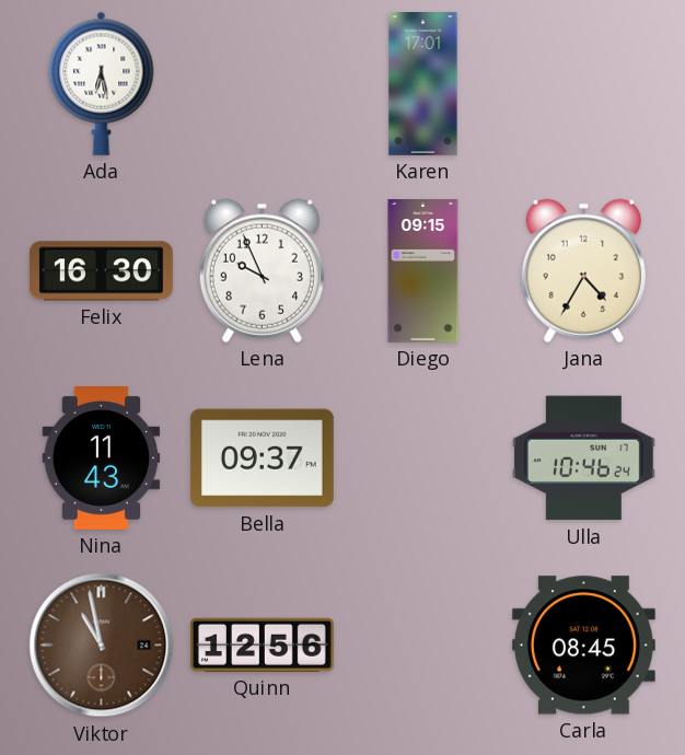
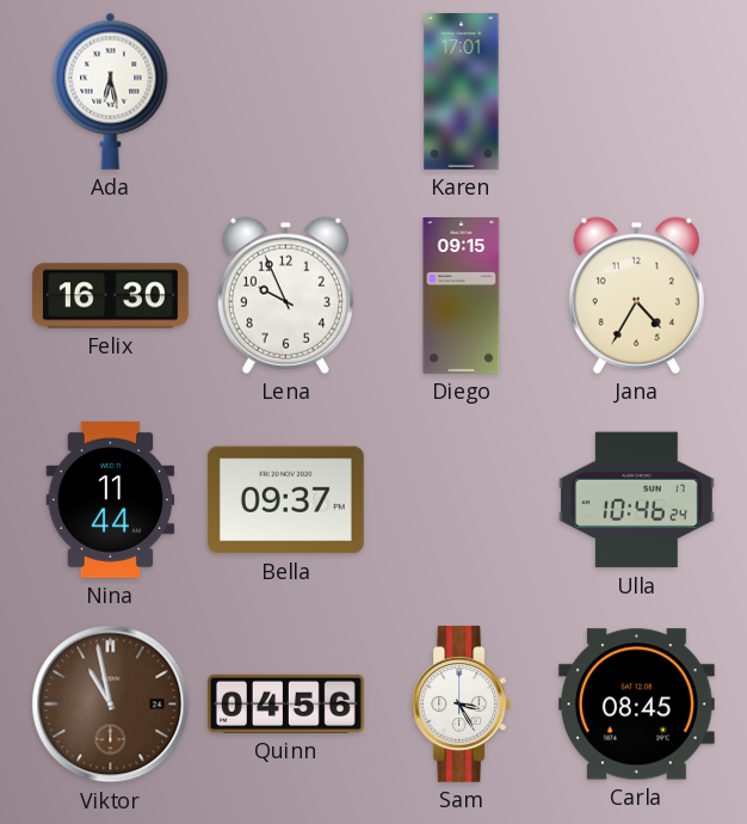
Nina: 11:43 -> 11:44
Quinn: 12:56 -> 04:56
Sam: none -> 3:25
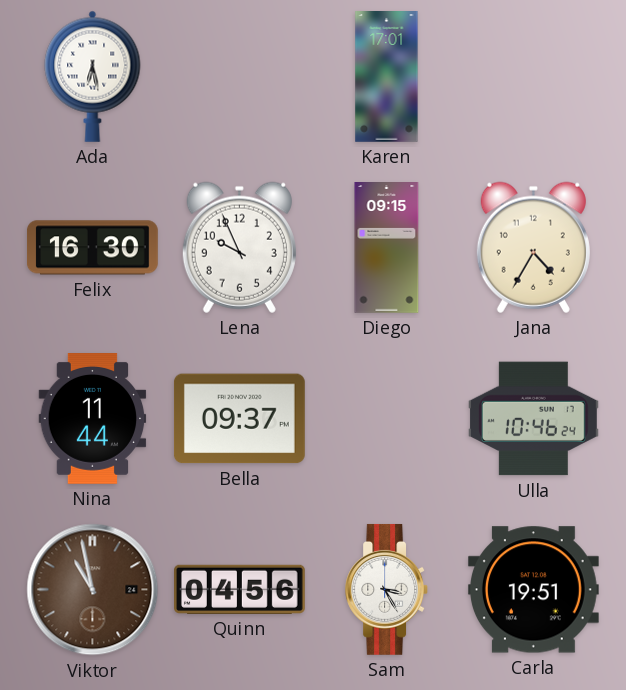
Carla: 08:45 -> 19:51
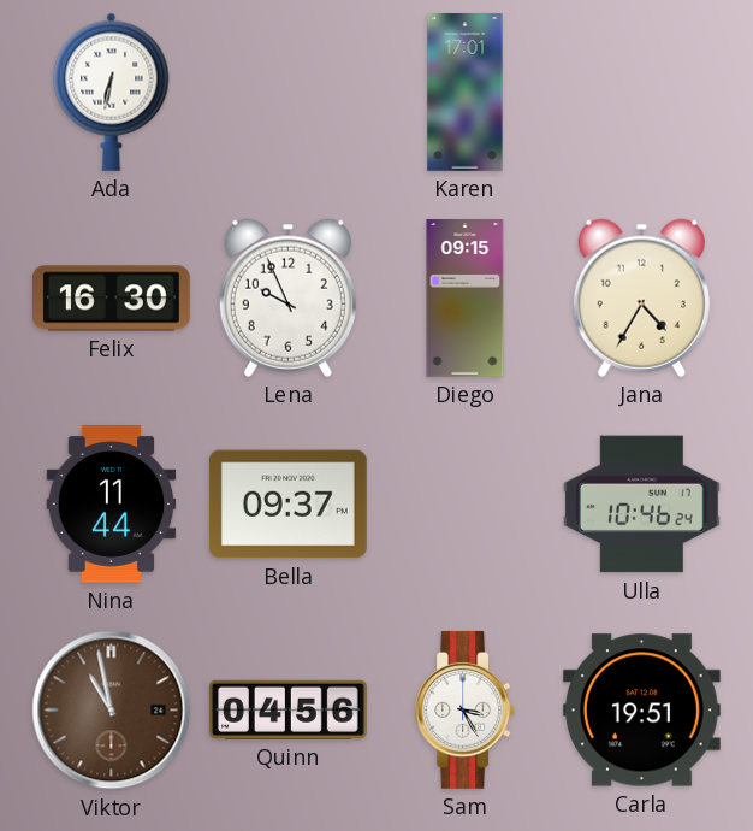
Ada: 6:28 -> 6:32
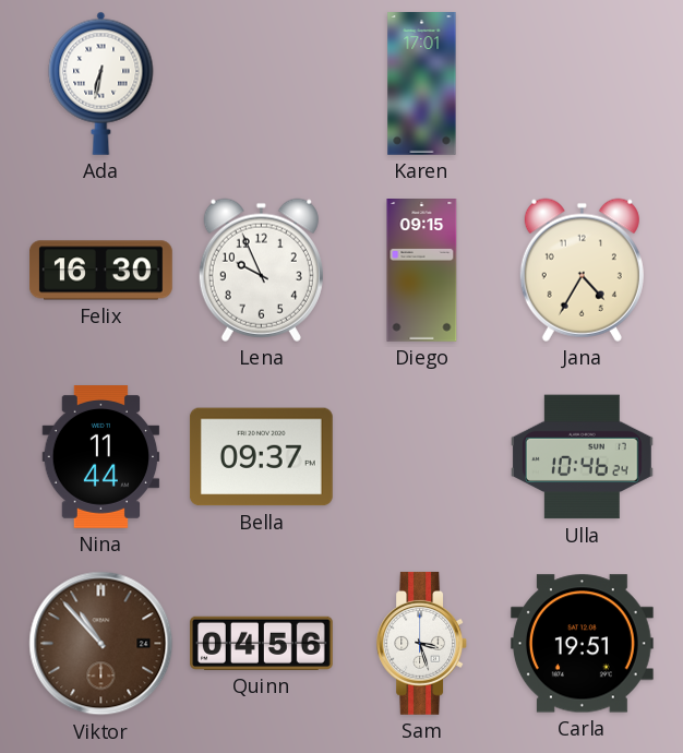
Viktor: 10:58 -> 10:53
Sam: 3:25 -> 3:27
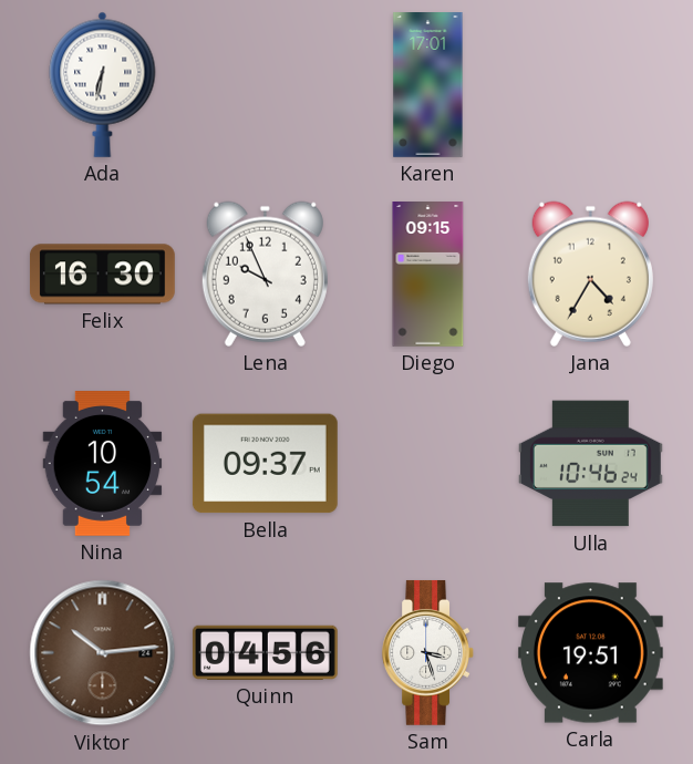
Nina: 11:44 -> 10:54
Viktor: 10:53 -> 10:14
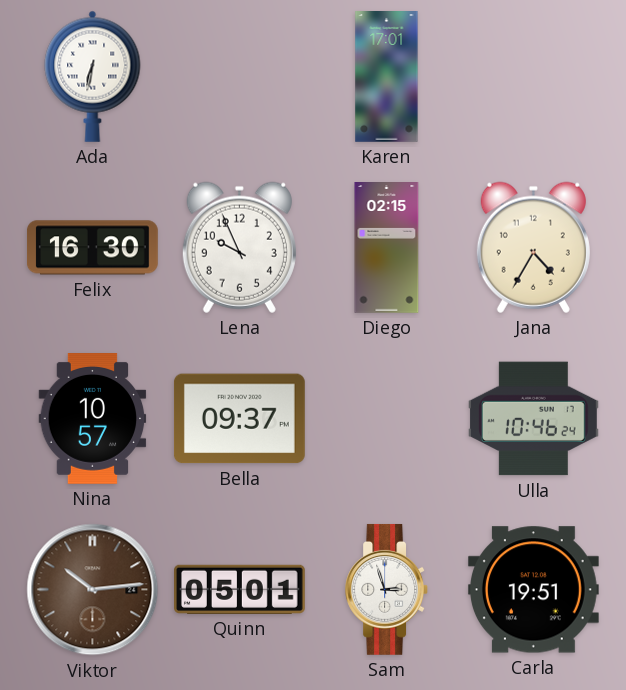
Diego: 09:15 -> 02:15
Nina: 10:54 -> 10:57
Quinn: 04:56 -> 05:01
Sam: 3:27 -> 2:57
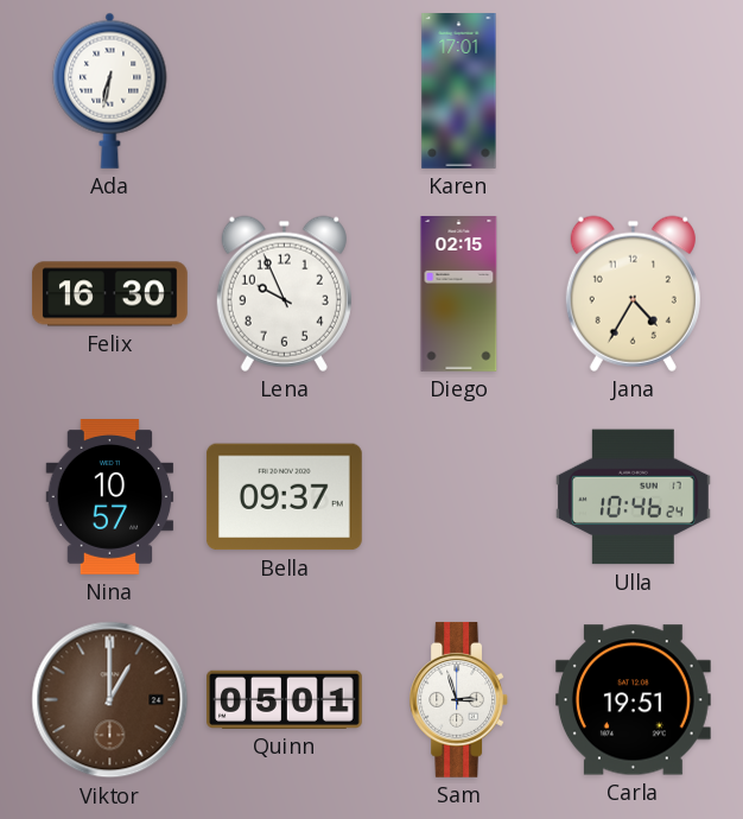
Viktor: 10:14 -> 1:00
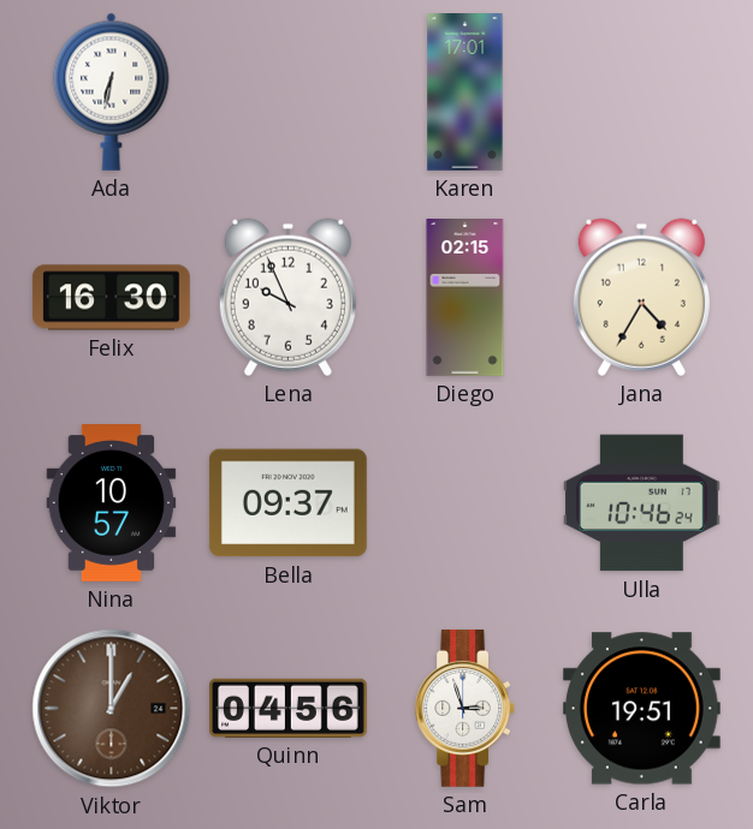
Quinn: 05:01 -> 04:56
